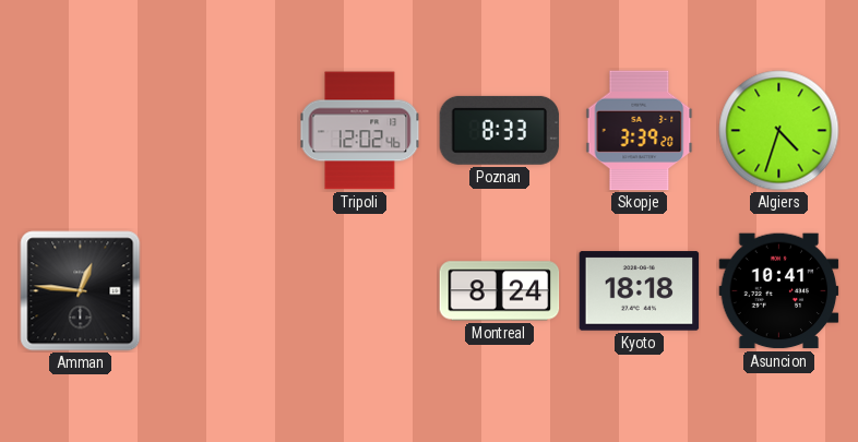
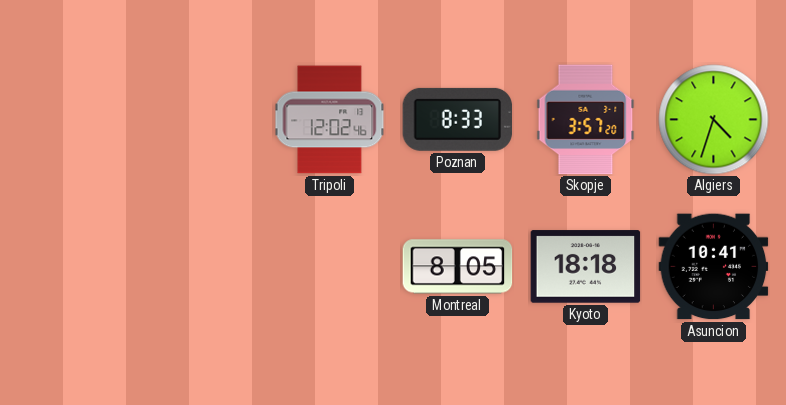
Skopje: 3:39 -> 3:57
Amman: 12:46 -> none
Montreal: 8:24 -> 8:05
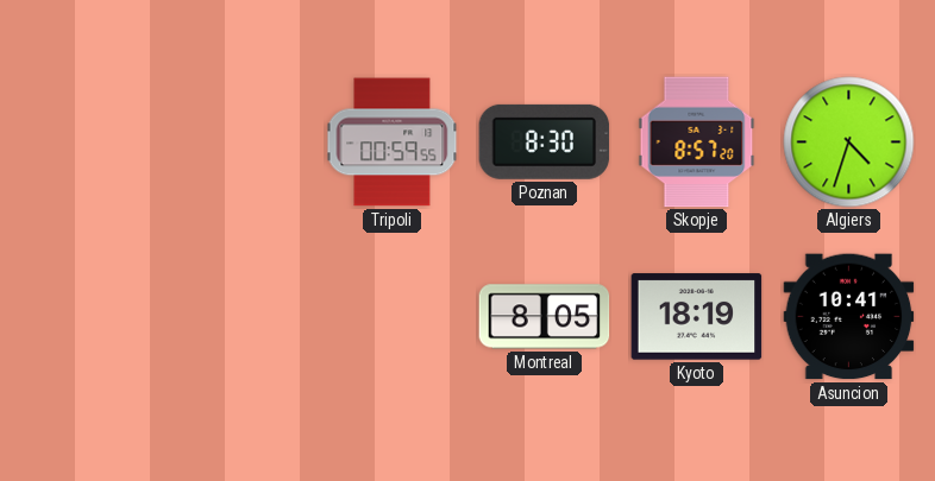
Tripoli: 12:02 -> 00:59
Poznan: 8:33 -> 8:30
Skopje: 3:57 -> 8:57
Kyoto: 18:18 -> 18:19
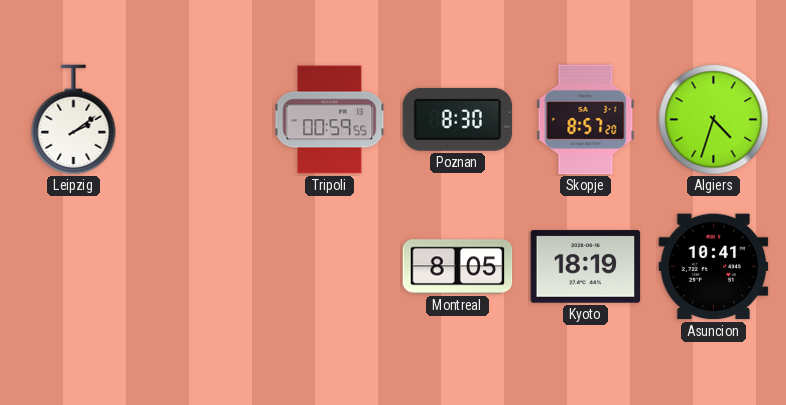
Leipzig: none -> 2:09
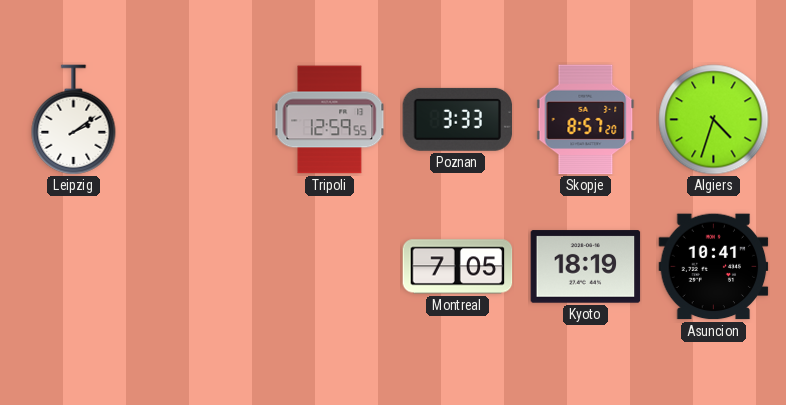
Tripoli: 00:59 -> 12:59
Poznan: 8:30 -> 3:33
Montreal: 8:05 -> 7:05
